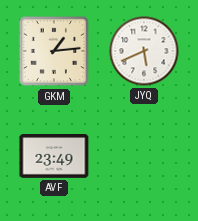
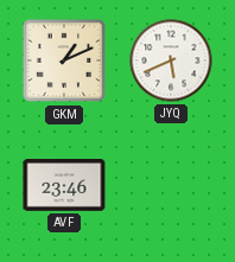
GKM: 1:14 -> 1:11
AVF: 23:49 -> 23:46
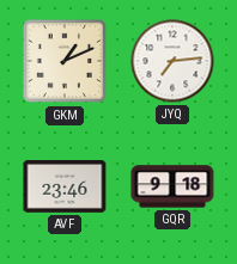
JYQ: 5:41 -> 7:14
GQR: none -> 9:18
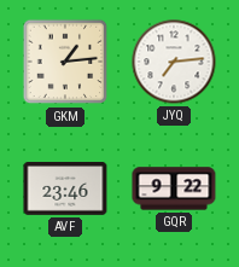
GKM: 1:11 -> 1:14
GQR: 9:18 -> 9:22
